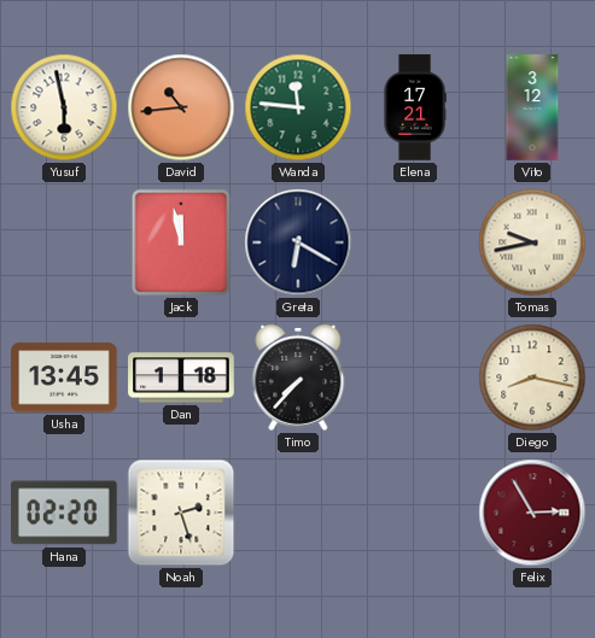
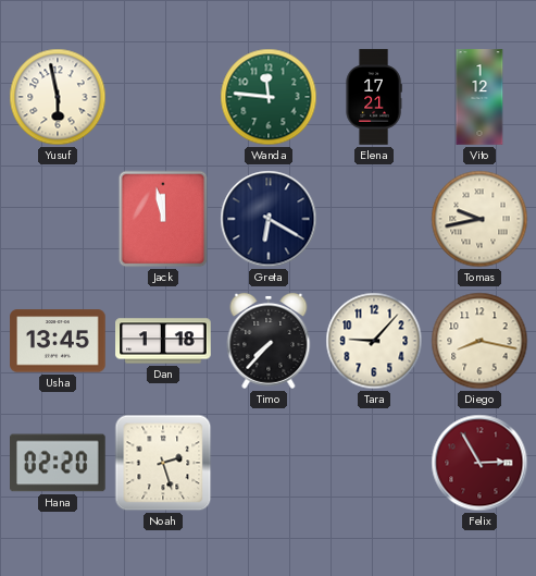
David: 10:44 -> none
Vito: 3:12 -> 1:12
Tara: none -> 9:07
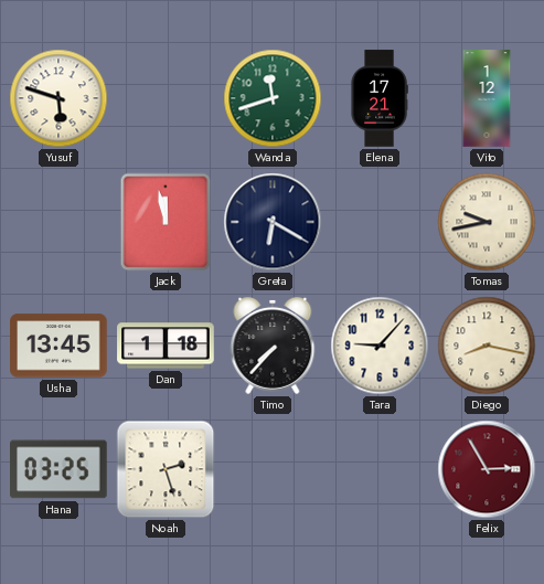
Yusuf: 5:58 -> 5:48
Wanda: 11:46 -> 11:42
Hana: 02:20 -> 03:25
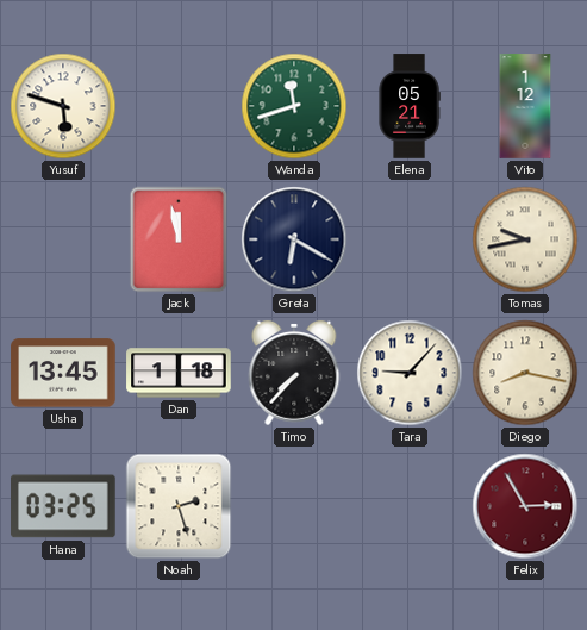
Elena: 17:21 -> 05:21
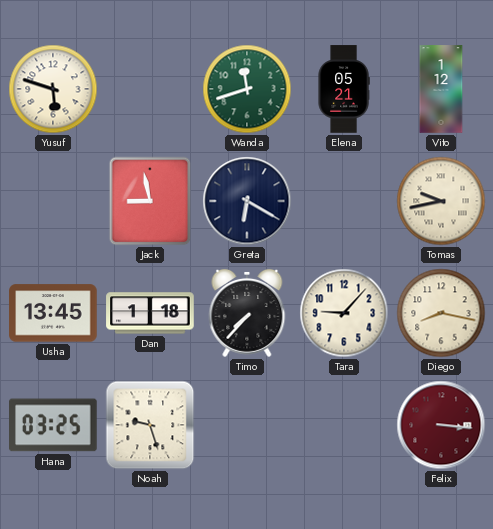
Jack: 11:58 -> 8:58
Noah: 2:27 -> 9:27
Felix: 2:55 -> 3:16
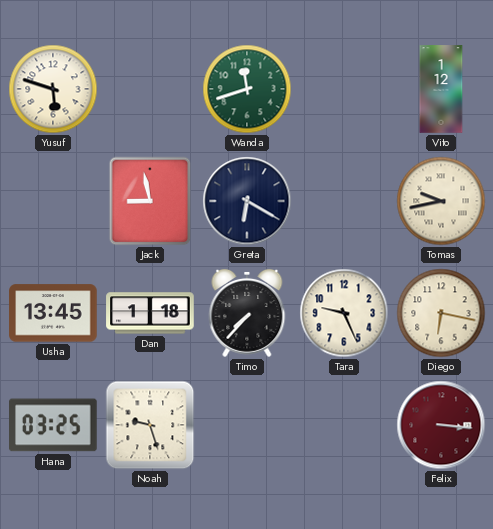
Elena: 05:21 -> none
Tara: 9:07 -> 9:26
Diego: 8:17 -> 6:17
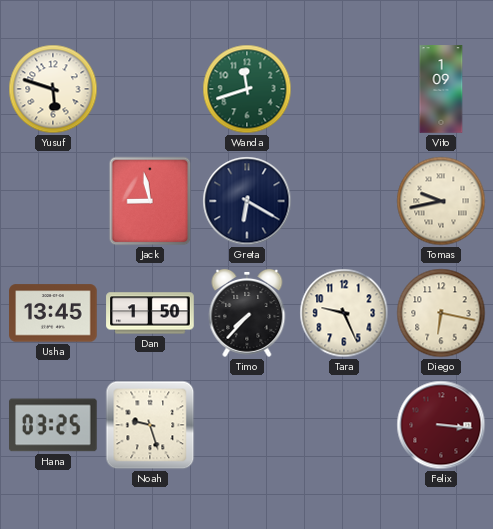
Vito: 1:12 -> 1:09
Dan: 1:18 -> 1:50
